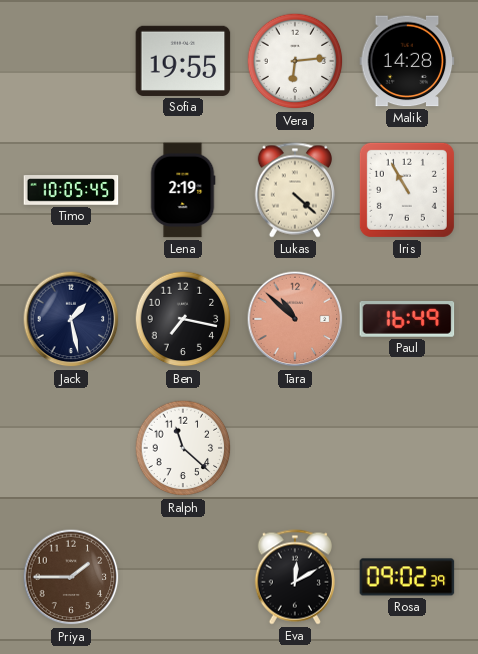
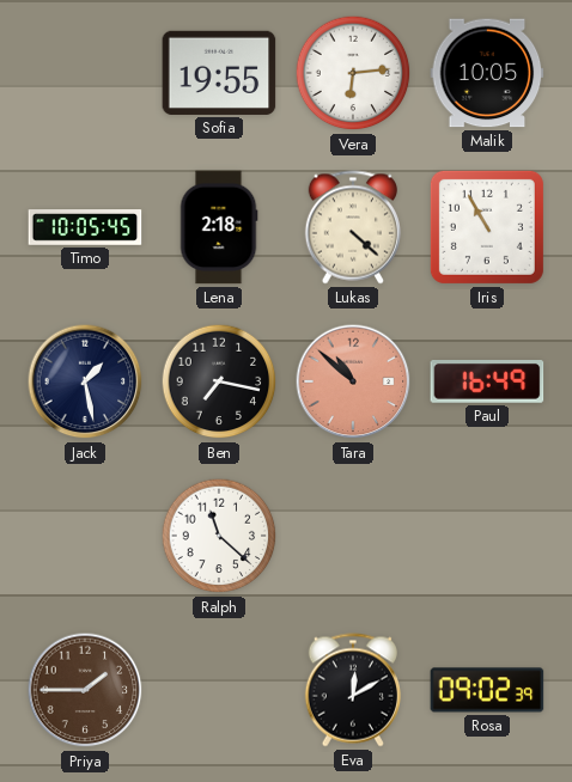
Malik: 14:28 -> 10:05
Lena: 2:19 -> 2:18
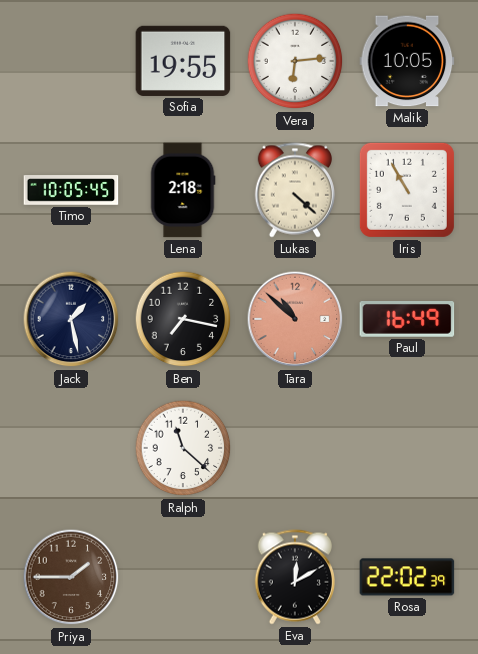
Rosa: 09:02 -> 22:02
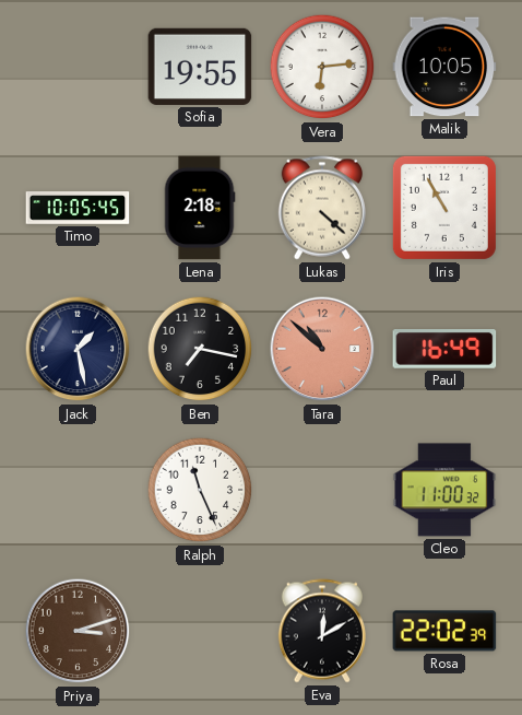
Ralph: 11:22 -> 11:26
Cleo: none -> 11:00
Priya: 1:45 -> 3:12
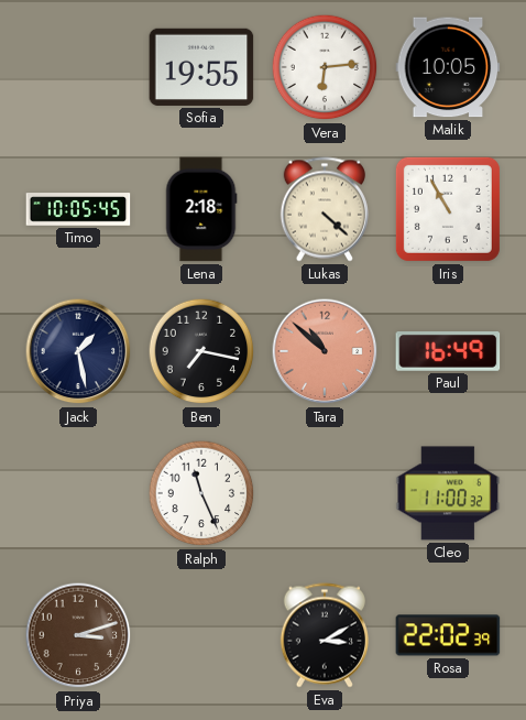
Eva: 12:10 -> 3:10
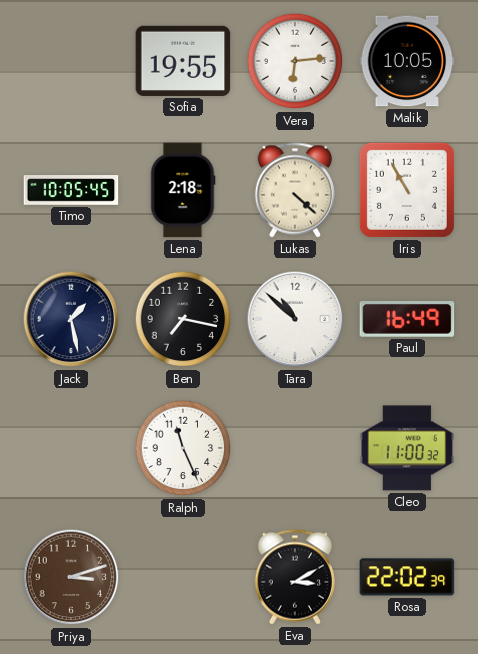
Tara dial: salmon -> white
